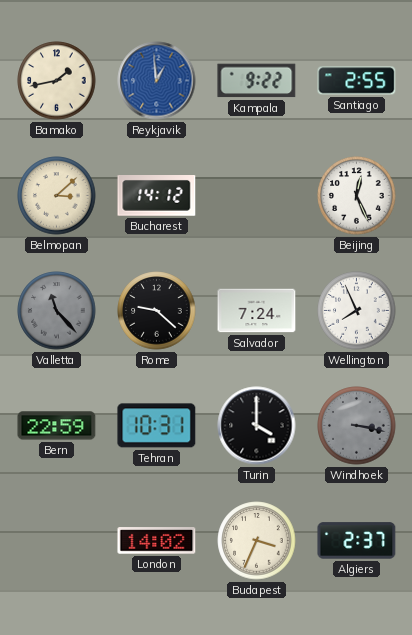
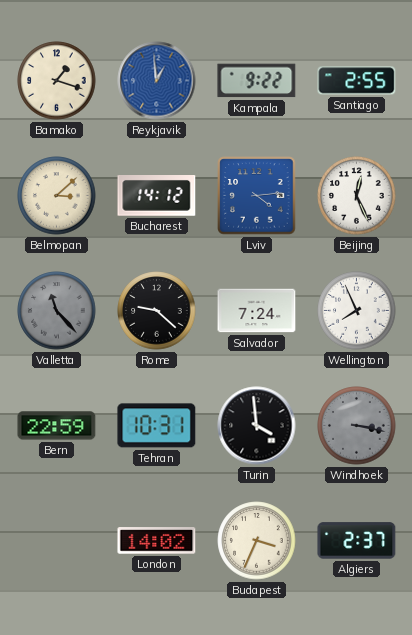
Bamako: 1:43 -> 1:18
Lviv: none -> 4:14
Turin: 4:00 -> 3:59
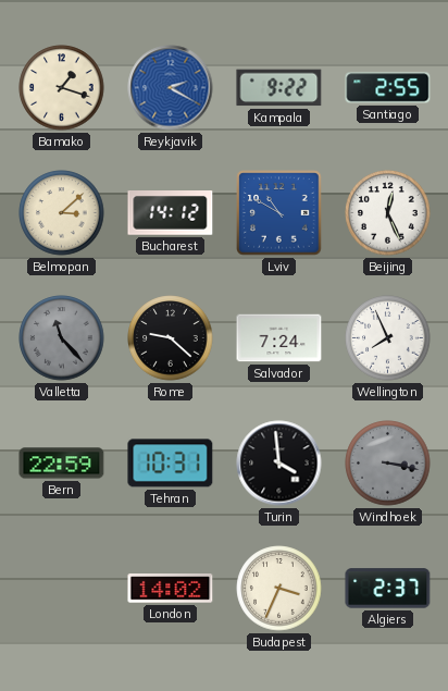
Reykjavik: 12:59 -> 2:20
Lviv: 4:14 -> 10:50
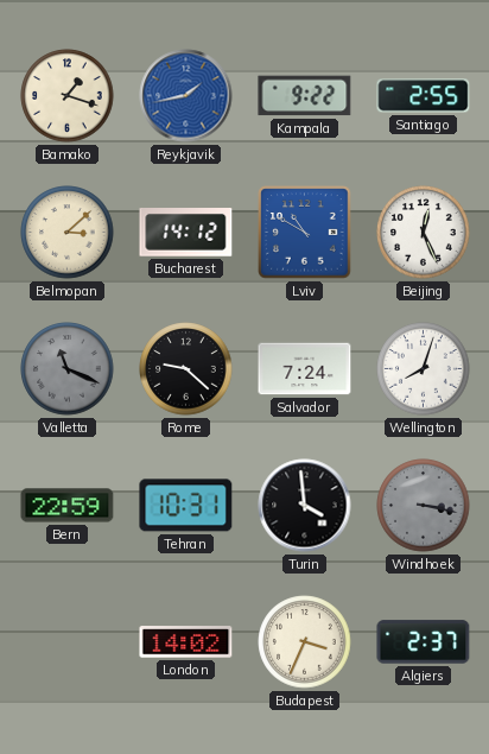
Reykjavik: 2:20 -> 1:43
Valletta: 11:23 -> 11:19
Wellington: 7:56 -> 8:03
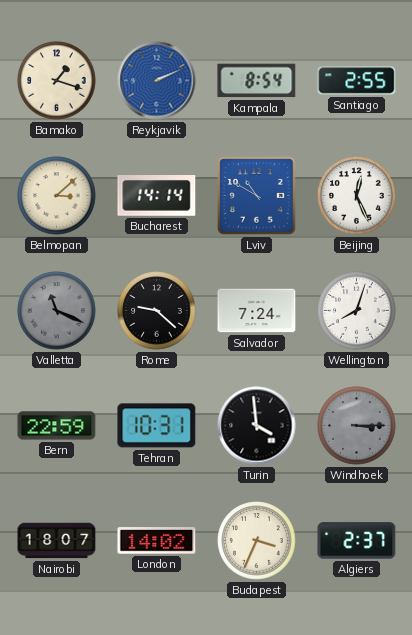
Reykjavik: 1:43 -> 2:11
Kampala: 9:22 -> 8:54
Bucharest: 14:12 -> 14:14
Windhoek: 3:17 -> 3:15
Nairobi: none -> 18:07
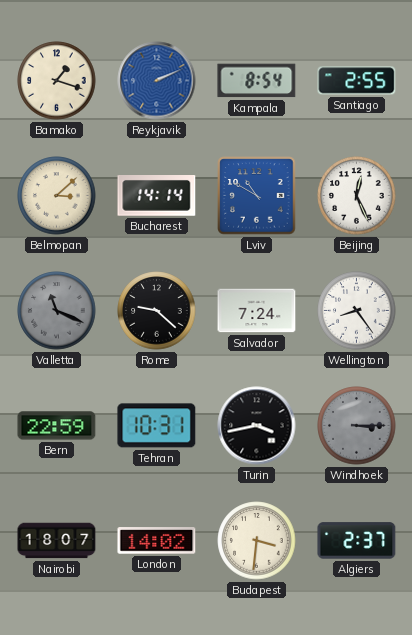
Wellington: 8:03 -> 8:24
Turin: 3:59 -> 3:43
Budapest: 3:34 -> 3:31
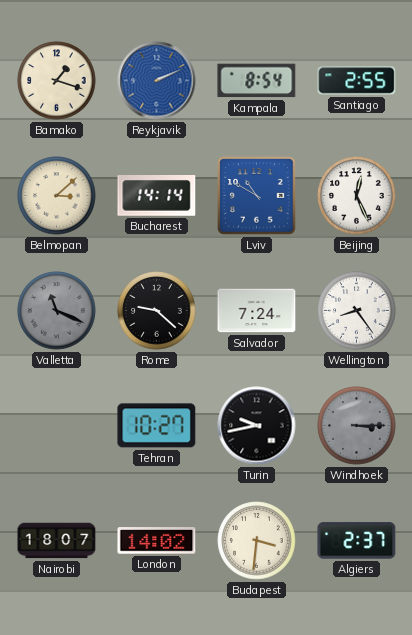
Bern: 22:59 -> none
Tehran: 10:31 -> 10:27
Turin: 3:43 -> 9:43
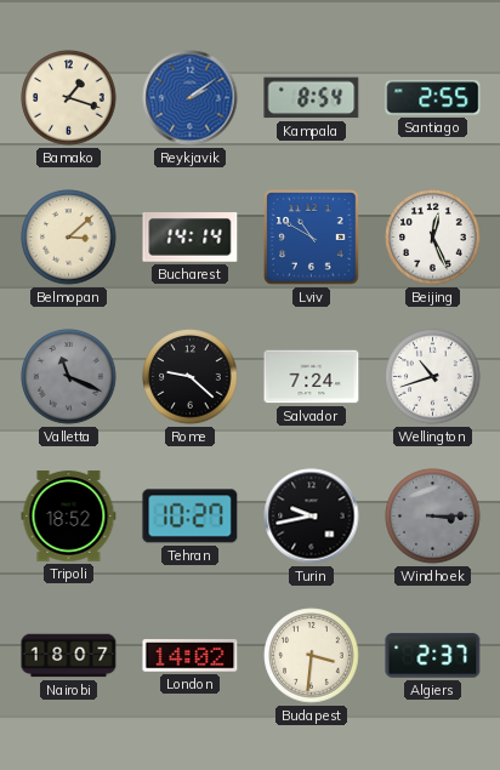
Reykjavik: 2:11 -> 2:09
Wellington: 8:24 -> 10:42
Tripoli: none -> 18:52
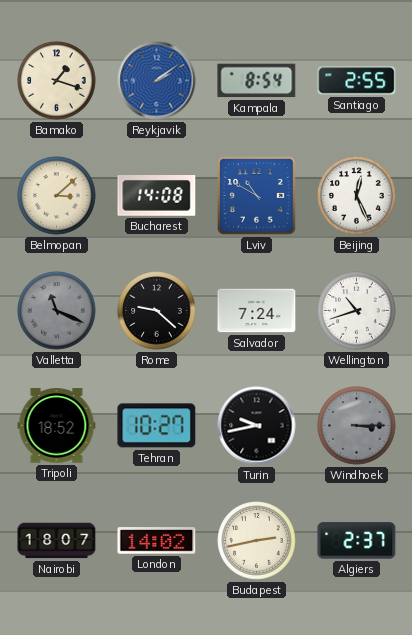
Bucharest: 14:14 -> 14:08
Budapest: 3:31 -> 2:43
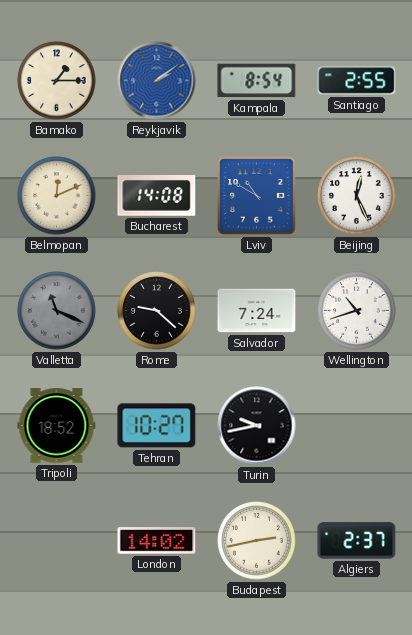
Bamako: 1:18 -> 1:15
Belmopan: 3:08 -> 12:11
Windhoek: 3:15 -> none
Nairobi: 18:07 -> none
